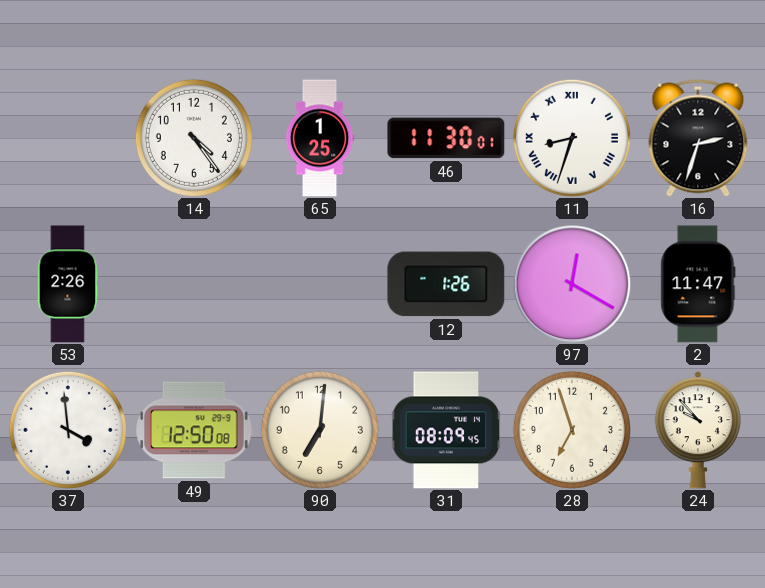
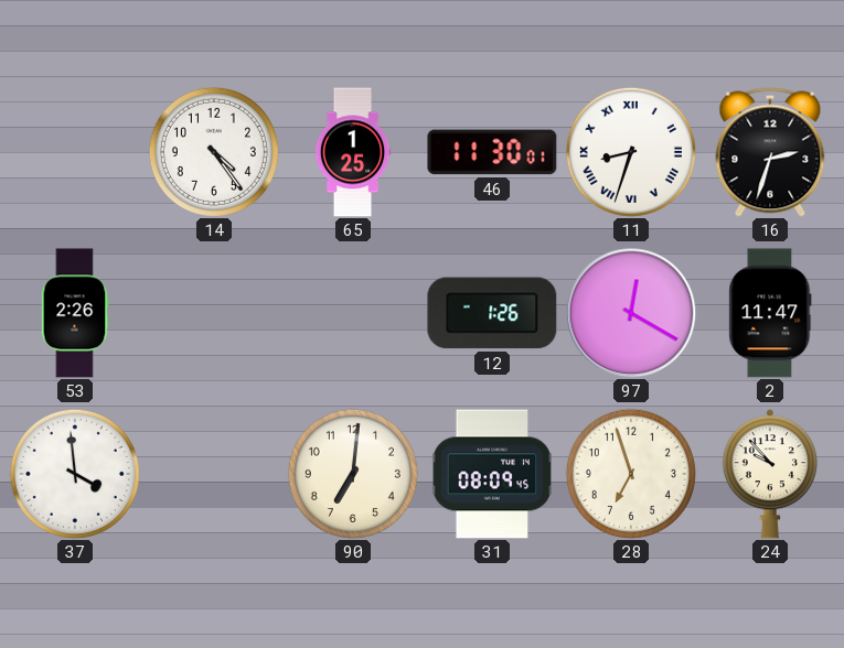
49: 12:50 -> none
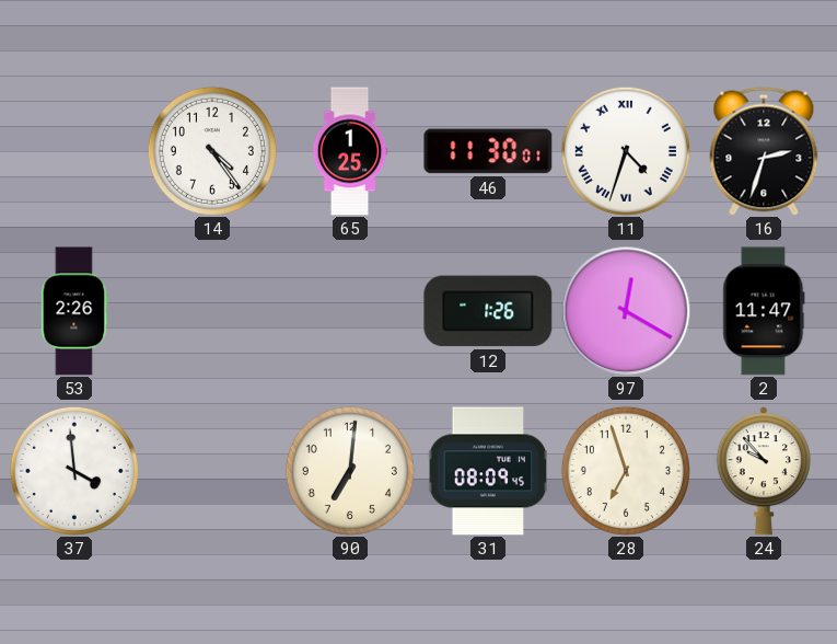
11: 8:33 -> 4:33
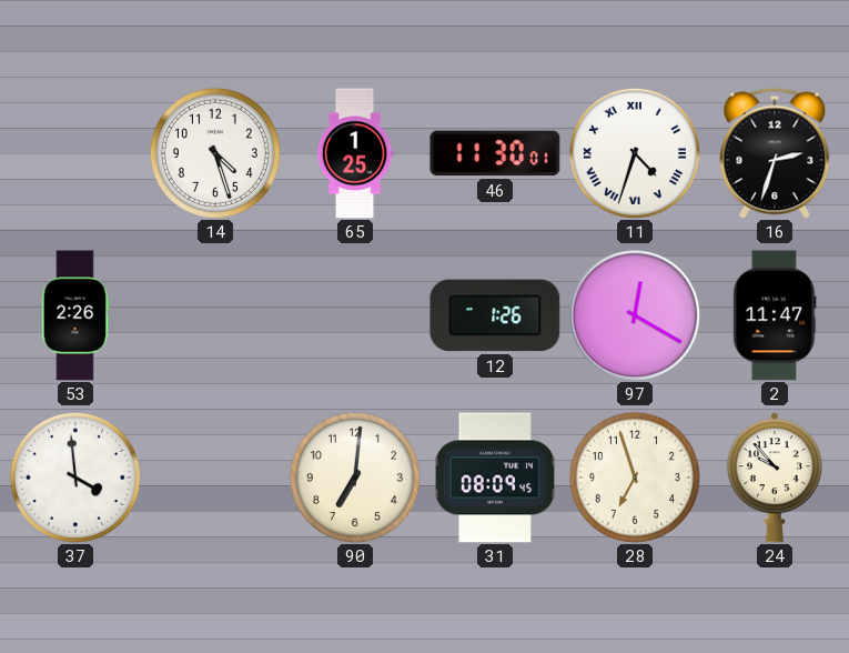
14: 4:24 -> 4:27
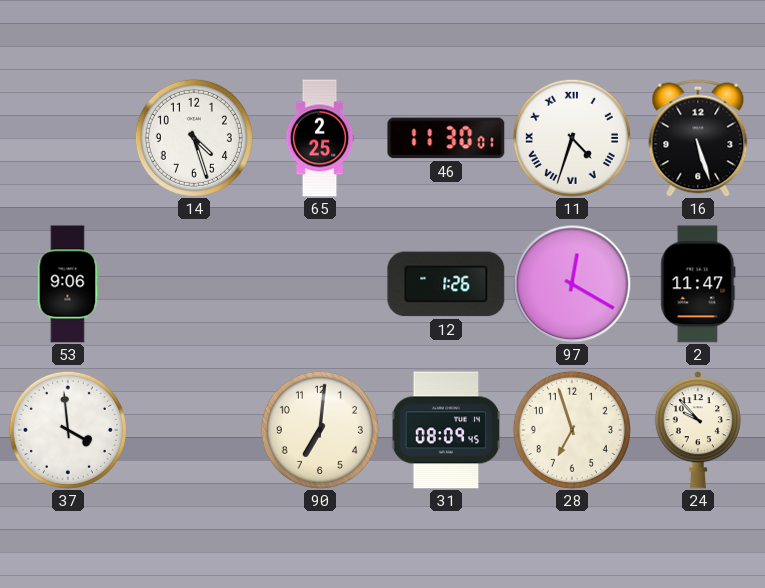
65: 1:25 -> 2:25
16: 2:33 -> 5:27
53: 2:26 -> 9:06
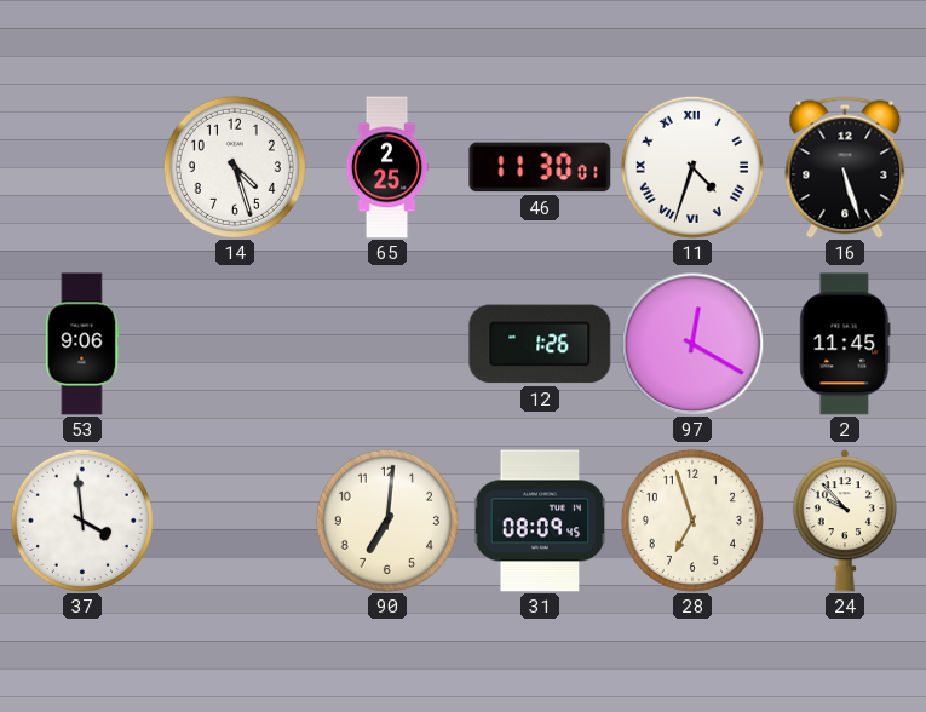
2: 11:47 -> 11:45
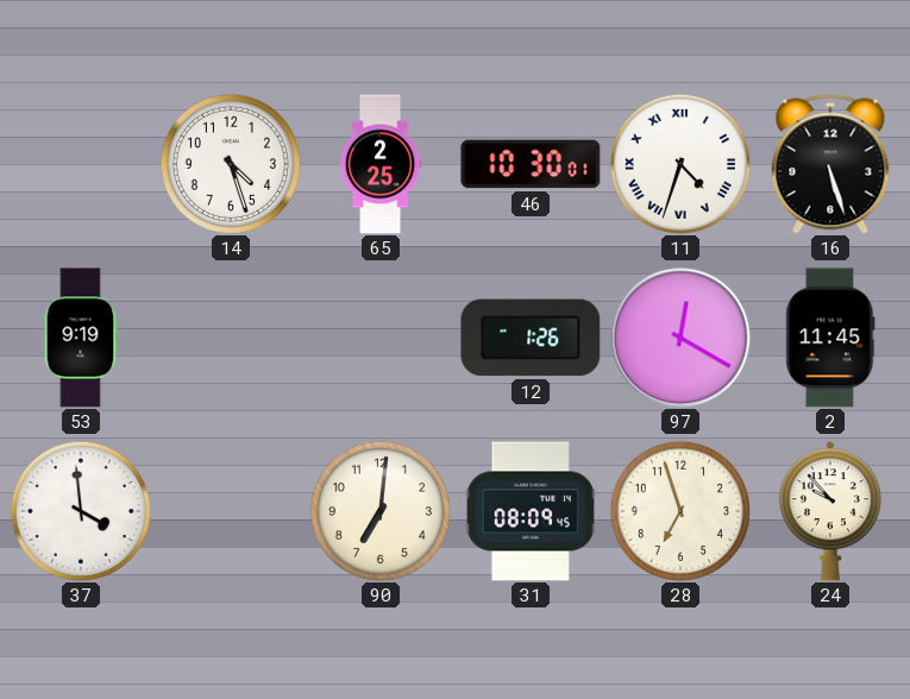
46: 11:30 -> 10:30
53: 9:06 -> 9:19
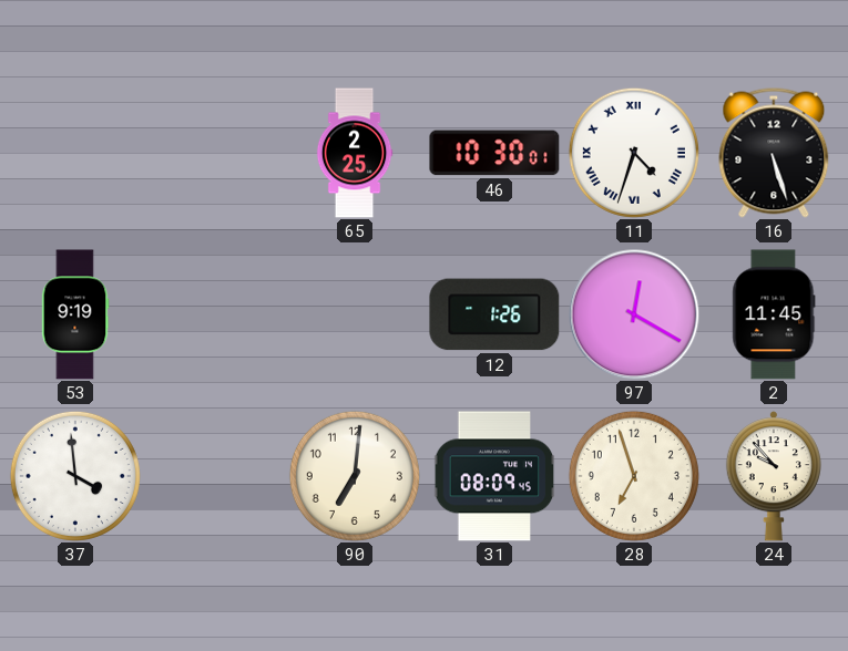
14: 4:27 -> none
